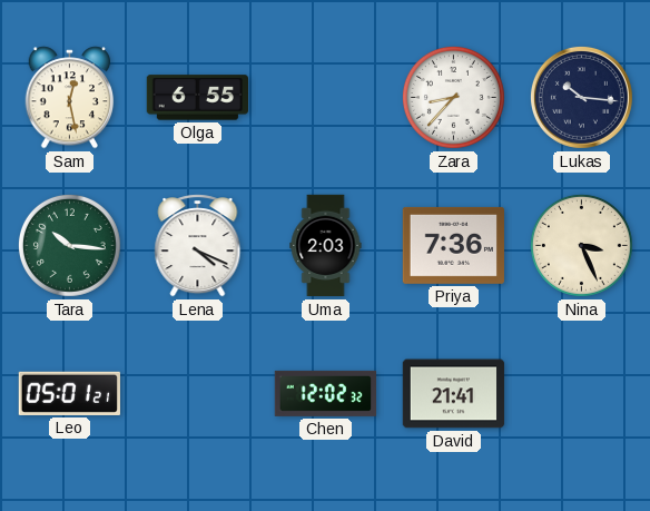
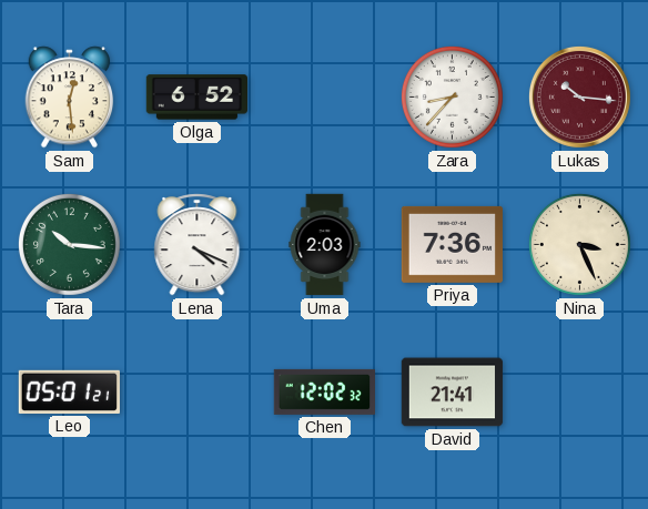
Sam: 12:28 -> 12:29
Olga: 6:55 -> 6:52
Lukas dial: navy -> burgundy
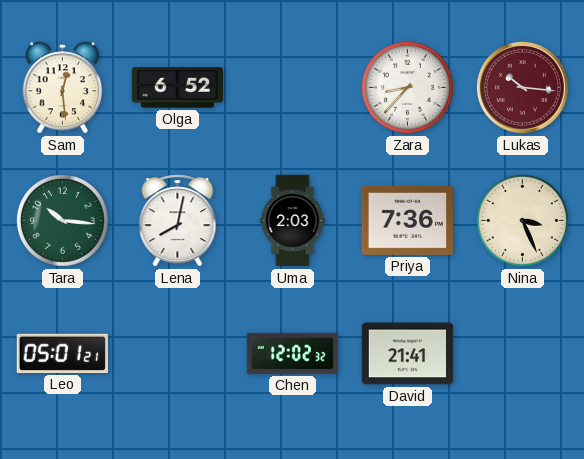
Lena: 4:19 -> 8:02
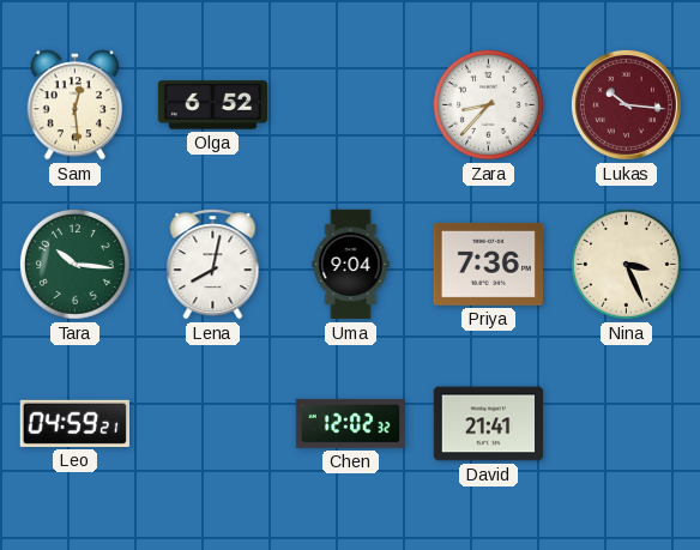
Uma: 2:03 -> 9:04
Leo: 05:01 -> 04:59
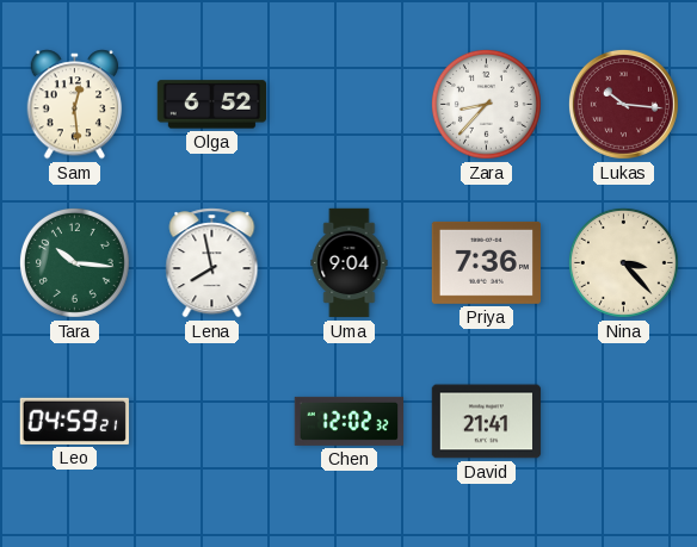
Lena: 8:02 -> 7:58
Nina: 3:26 -> 3:23
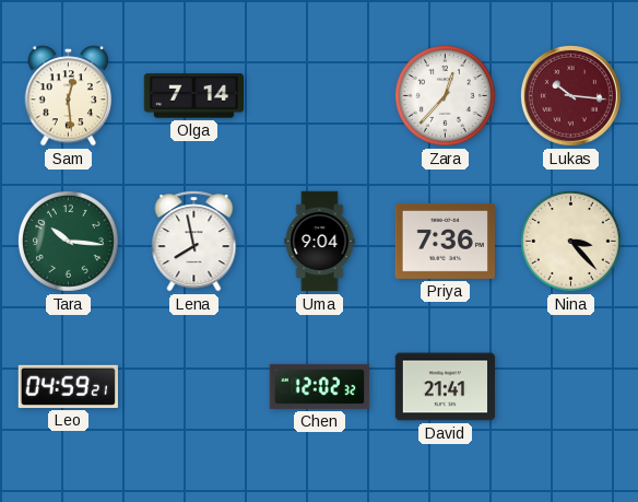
Olga: 6:52 -> 7:14
Zara: 8:37 -> 12:37
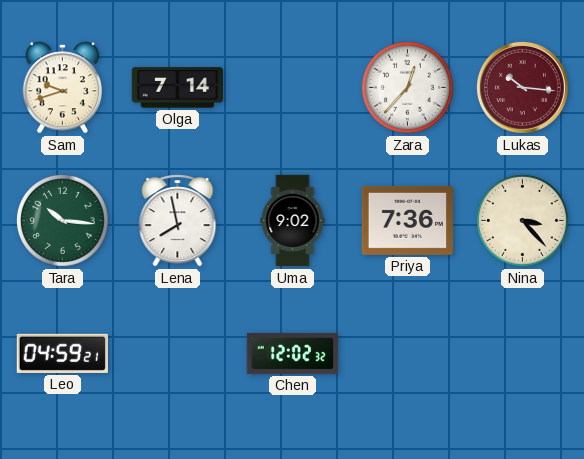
Sam: 12:29 -> 9:42
Uma: 9:04 -> 9:02
David: 21:41 -> none
